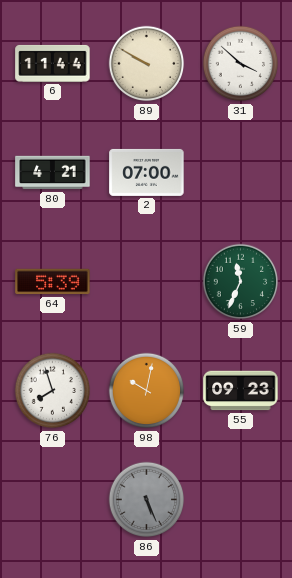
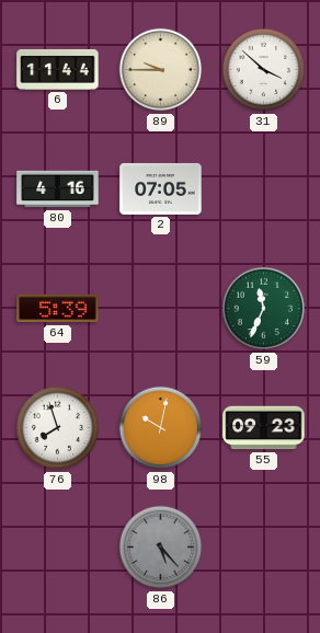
89: 9:50 -> 9:45
80: 4:21 -> 4:16
2: 07:00 -> 07:05
86: 5:26 -> 5:23
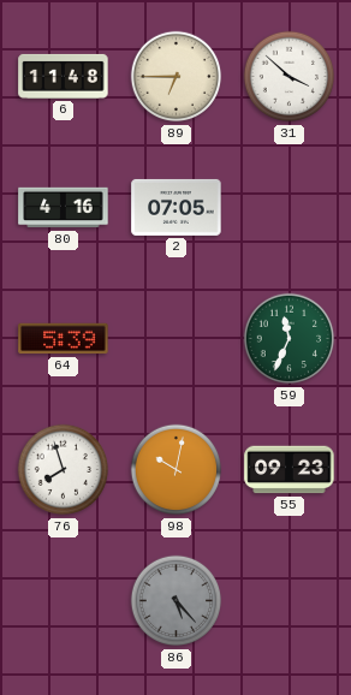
6: 11:44 -> 11:48
89: 9:45 -> 6:45
